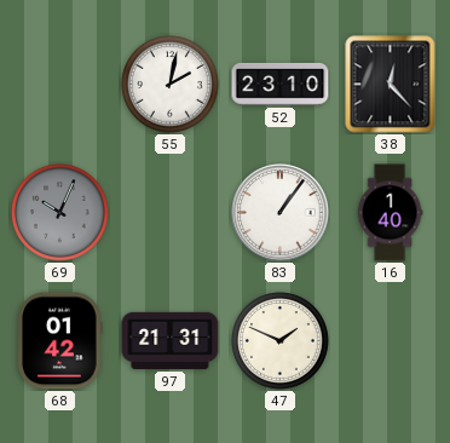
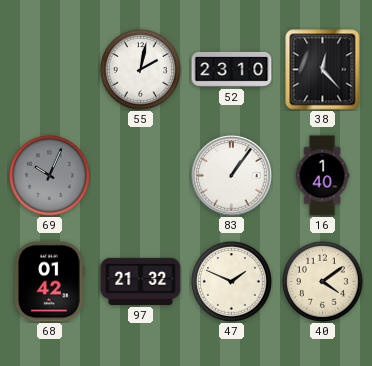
97: 21:31 -> 21:32
40: none -> 4:09
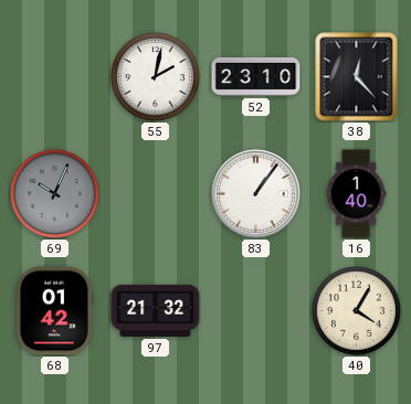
47: 1:49 -> none
40: 4:09 -> 4:05
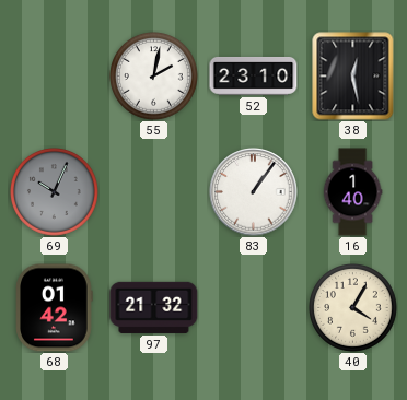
38: 12:23 -> 12:28
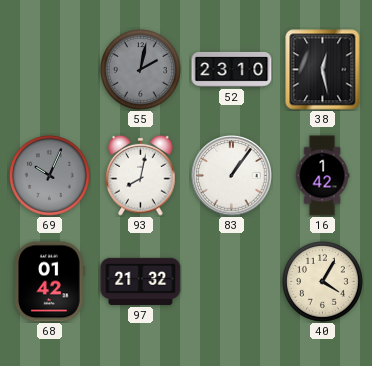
55 dial: white -> grey
93: none -> 8:02
16: 1:40 -> 1:42
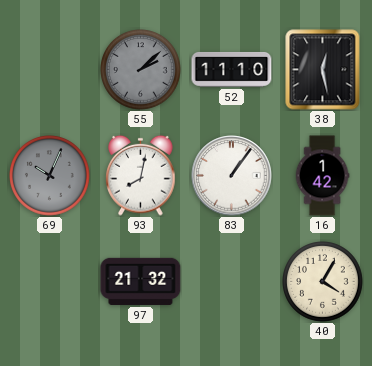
55: 2:02 -> 2:08
52: 23:10 -> 11:10
68: 01:42 -> none
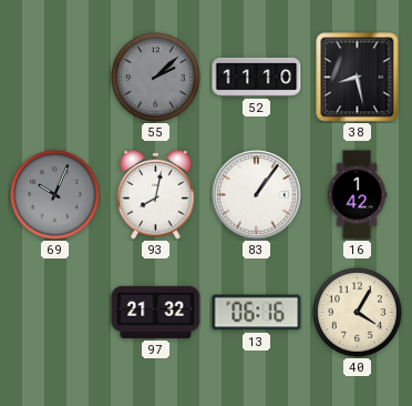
38: 12:28 -> 8:28
13: none -> 06:16
